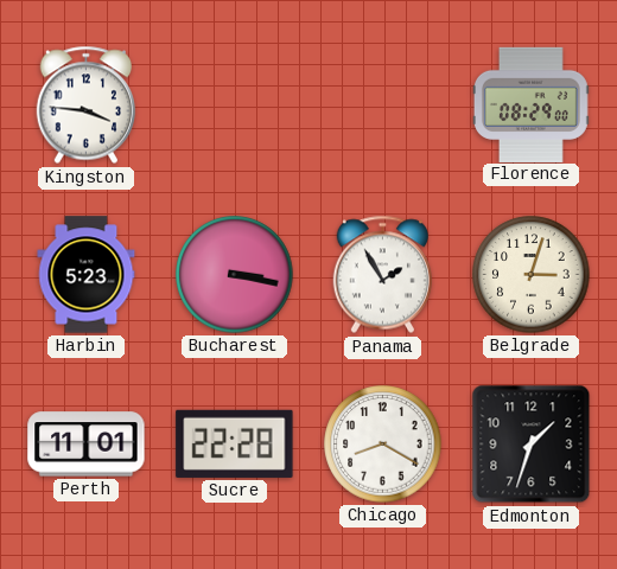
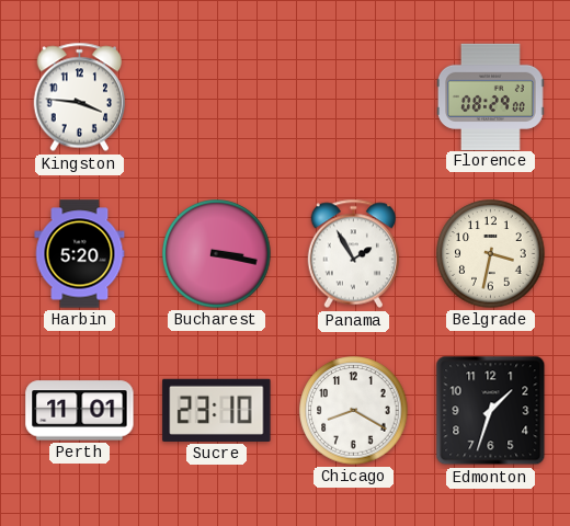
Harbin: 5:23 -> 5:20
Belgrade: 3:03 -> 3:32
Sucre: 22:28 -> 23:10
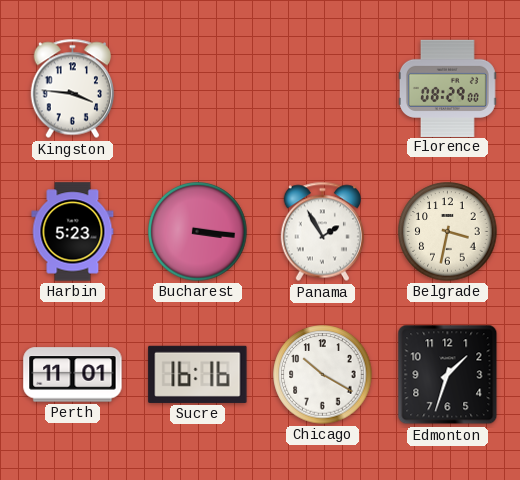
Harbin: 5:20 -> 5:23
Bucharest: 3:17 -> 3:16
Sucre: 23:10 -> 16:16
Chicago: 8:20 -> 10:20
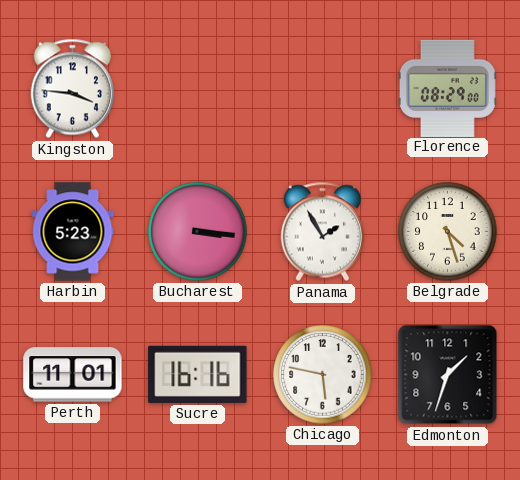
Belgrade: 3:32 -> 4:27
Chicago: 10:20 -> 5:47
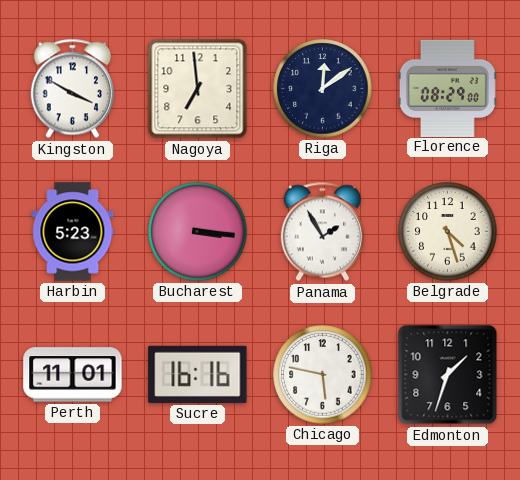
Kingston: 3:46 -> 3:50
Nagoya: none -> 6:59
Riga: none -> 12:09
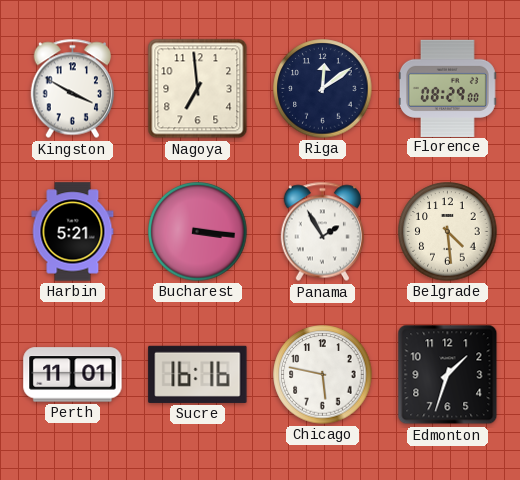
Harbin: 5:23 -> 5:21
Belgrade: 4:27 -> 4:29
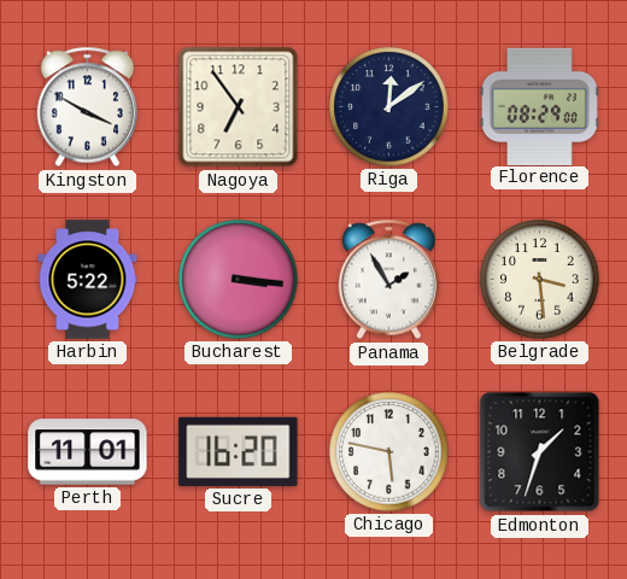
Nagoya: 6:59 -> 6:54
Harbin: 5:21 -> 5:22
Belgrade: 4:29 -> 3:29
Sucre: 16:16 -> 16:20
